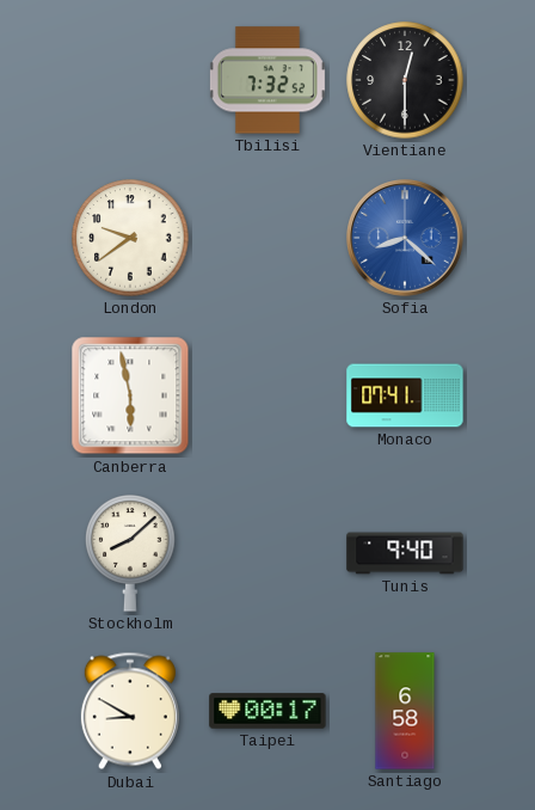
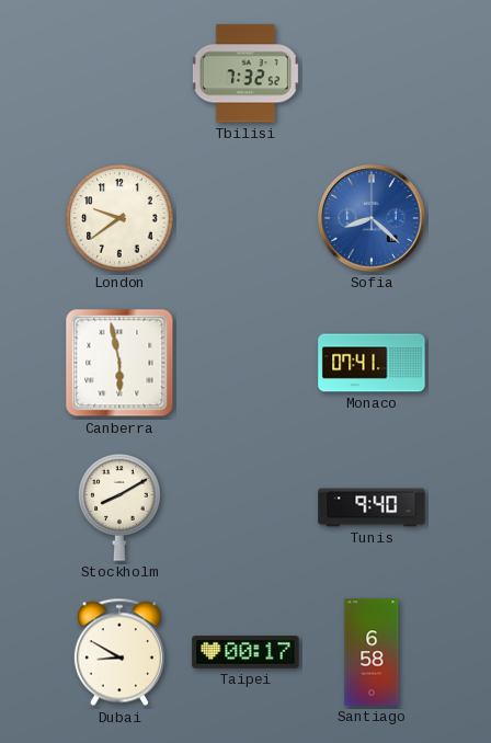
Vientiane: 12:30 -> none
Stockholm: 8:08 -> 8:10
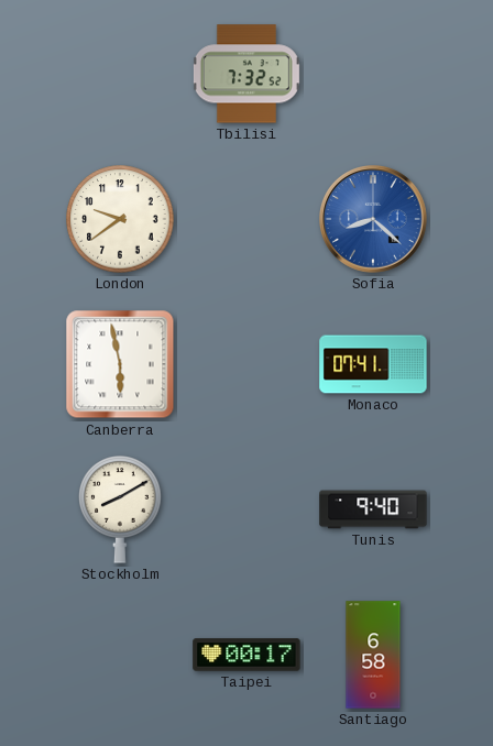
Dubai: 8:50 -> none
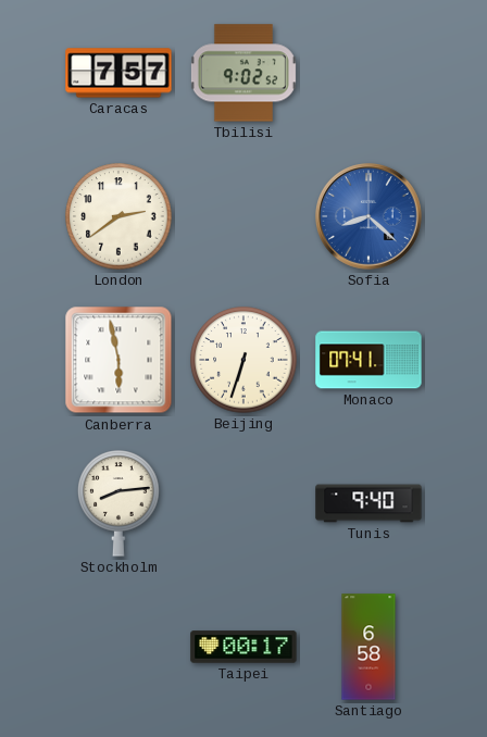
Caracas: none -> 7:57
Tbilisi: 7:32 -> 9:02
London: 9:39 -> 2:39
Beijing: none -> 6:33
Stockholm: 8:10 -> 8:14
